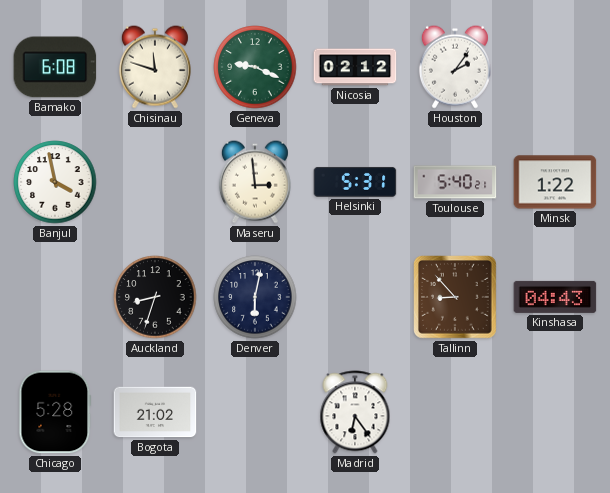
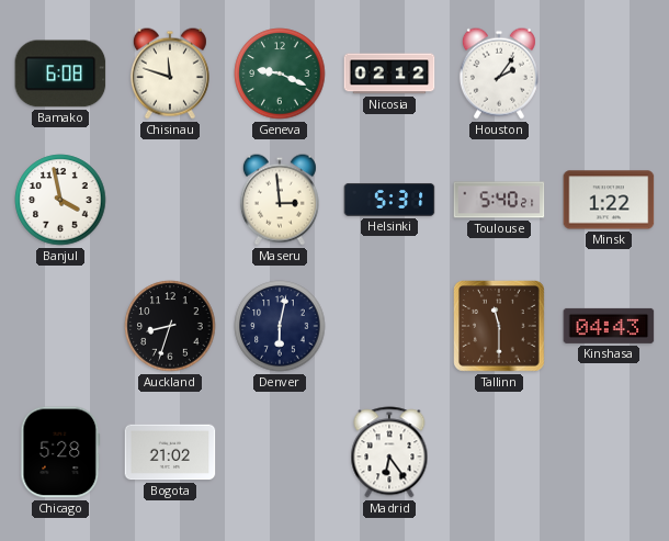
Tallinn: 8:53 -> 11:30
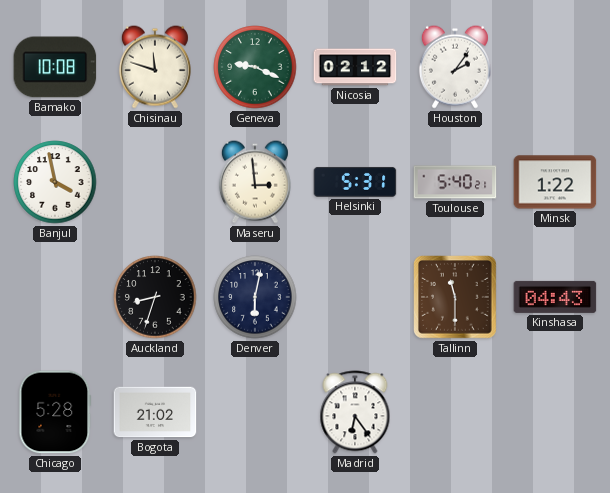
Bamako: 6:08 -> 10:08
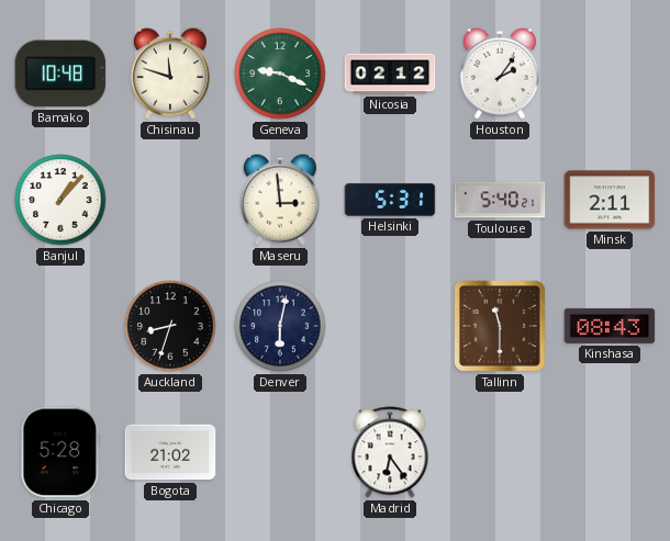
Bamako: 10:08 -> 10:48
Banjul: 3:58 -> 1:07
Minsk: 1:22 -> 2:11
Kinshasa: 04:43 -> 08:43
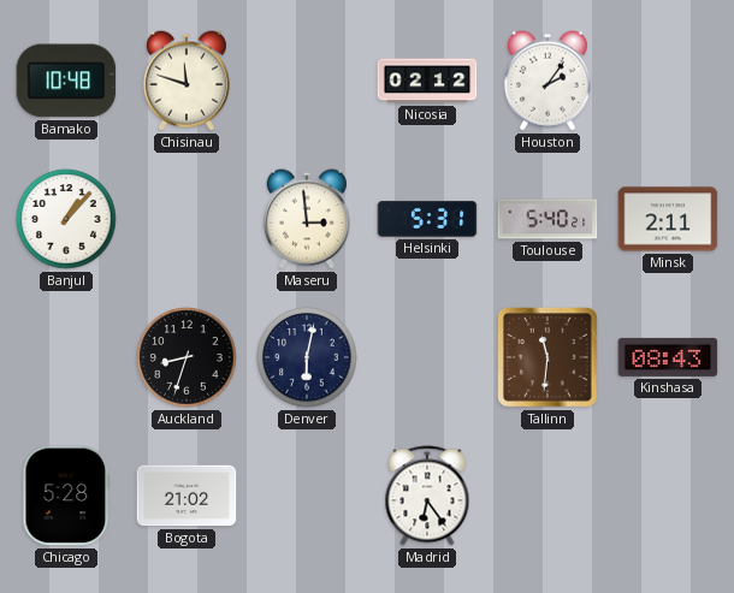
Geneva: 9:19 -> none
Tallinn: 11:30 -> 11:31
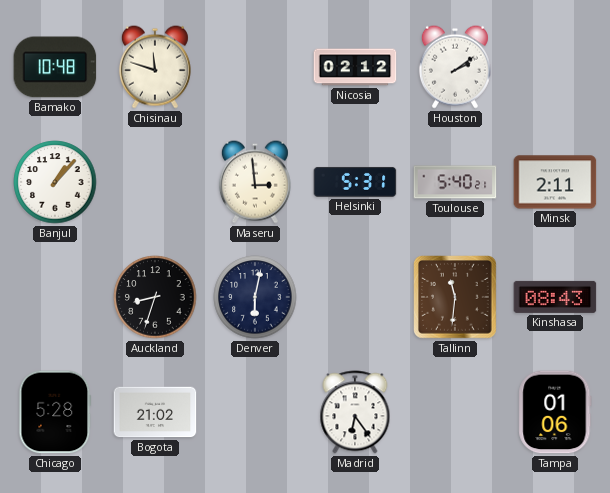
Houston: 2:06 -> 2:09
Tampa: none -> 01:06
